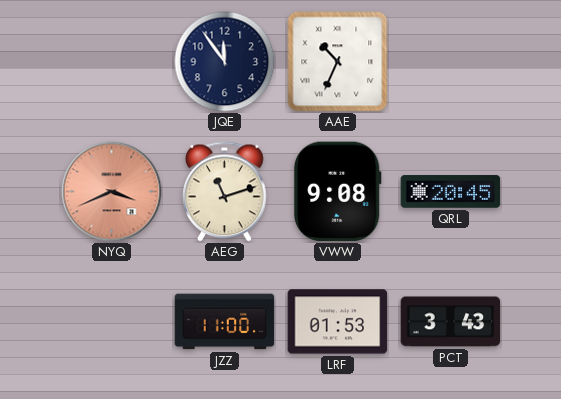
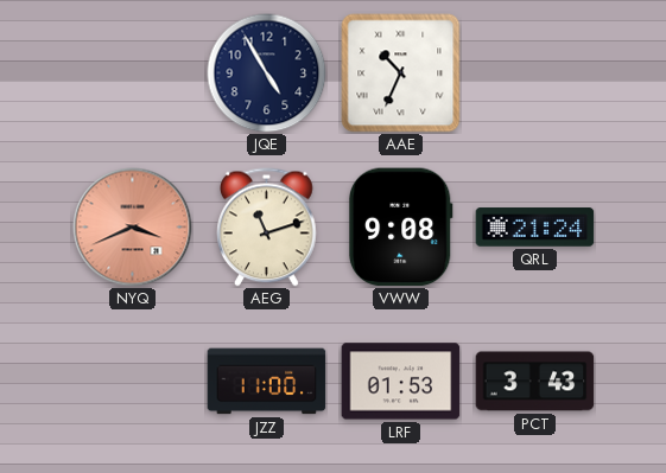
JQE: 11:54 -> 4:55
QRL: 20:45 -> 21:24
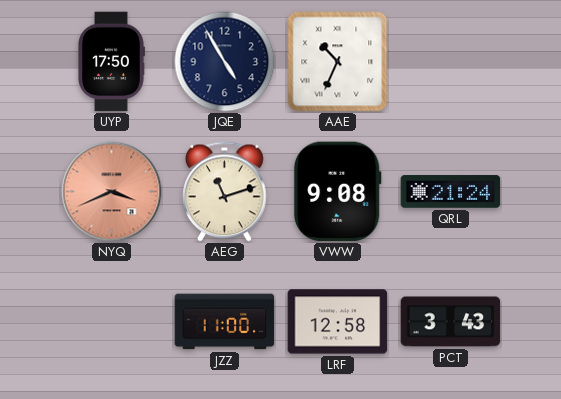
UYP: none -> 17:50
LRF: 01:53 -> 12:58
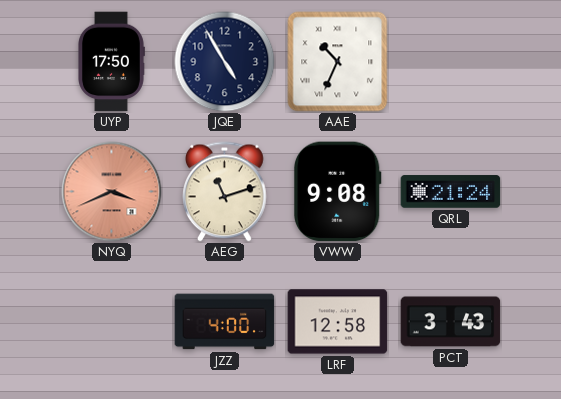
JZZ: 11:00 -> 4:00
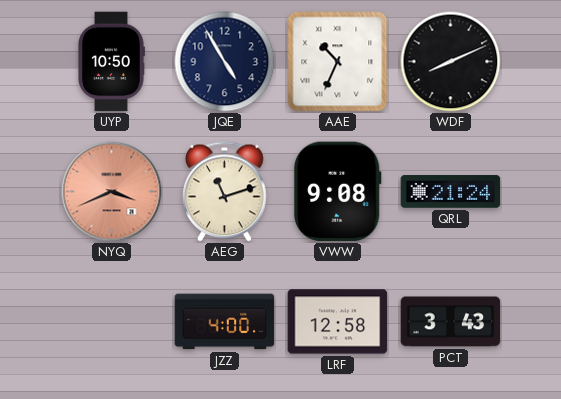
UYP: 17:50 -> 10:50
WDF: none -> 8:11
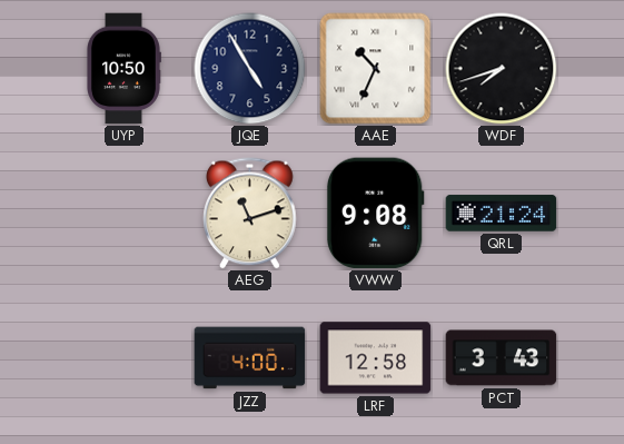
WDF: 8:11 -> 7:42
NYQ: 3:41 -> none
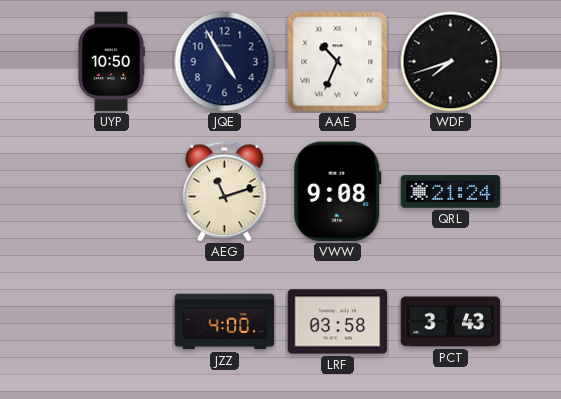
LRF: 12:58 -> 03:58
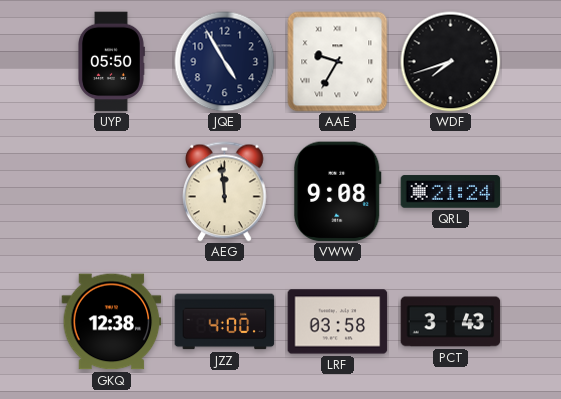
UYP: 10:50 -> 05:50
AAE: 10:34 -> 9:35
AEG: 11:12 -> 11:59
GKQ: none -> 12:38
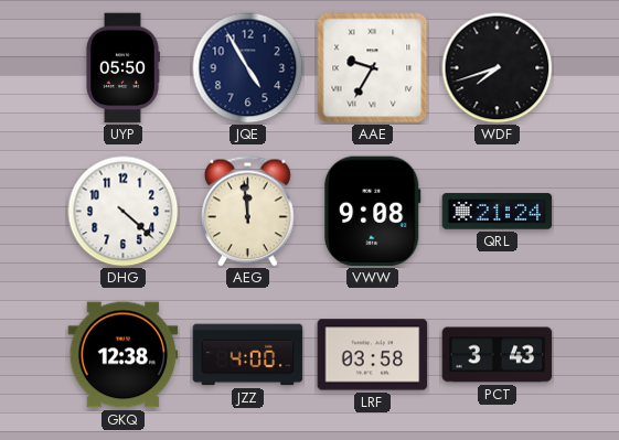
DHG: none -> 4:22
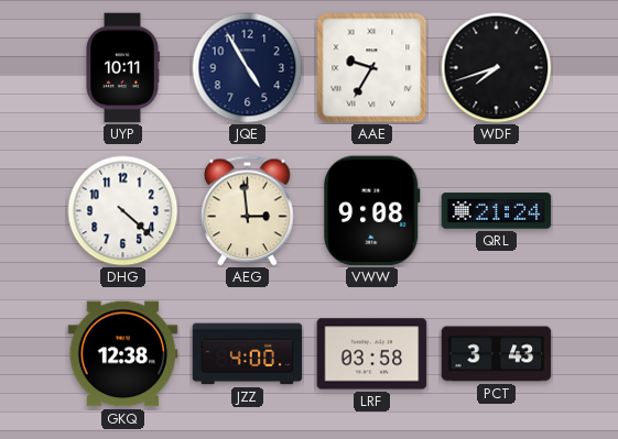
UYP: 05:50 -> 10:11
AEG: 11:59 -> 2:59
